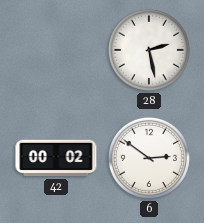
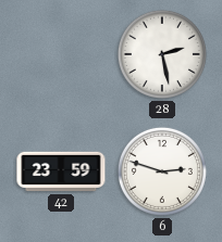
42: 00:02 -> 23:59
6: 2:51 -> 2:48
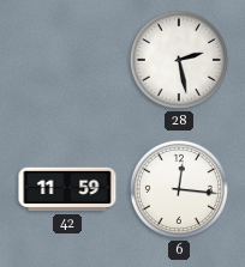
42: 23:59 -> 11:59
6: 2:48 -> 12:16
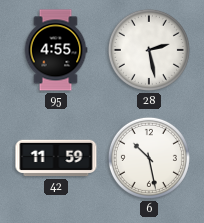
95: none -> 4:55
6: 12:16 -> 10:28
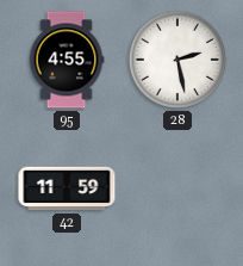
6: 10:28 -> none
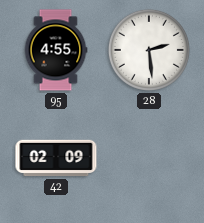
28: 2:28 -> 2:29
42: 11:59 -> 02:09
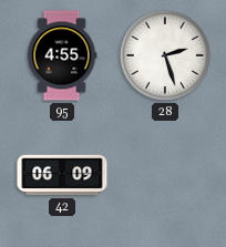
28: 2:29 -> 2:27
42: 02:09 -> 06:09
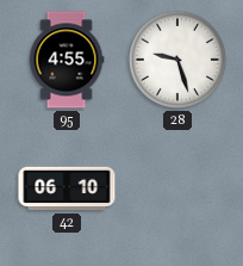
28: 2:27 -> 9:27
42: 06:09 -> 06:10
